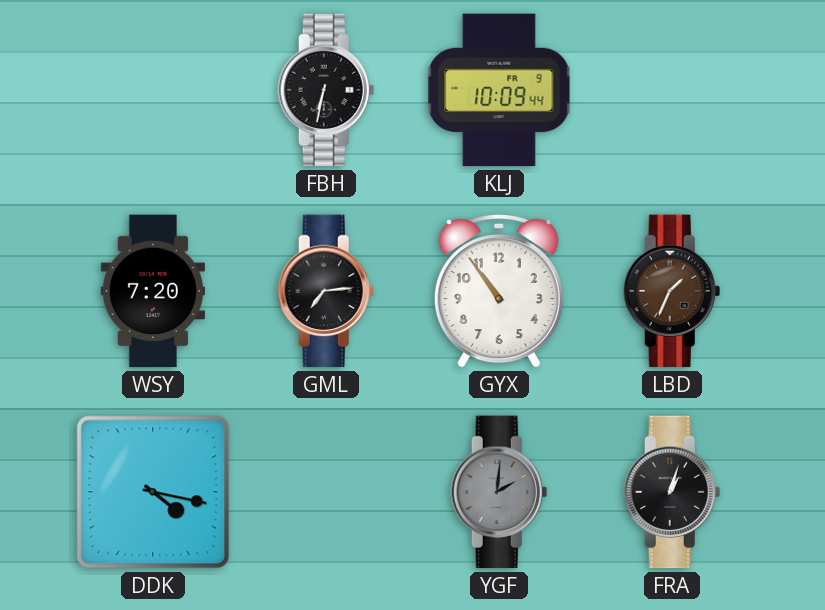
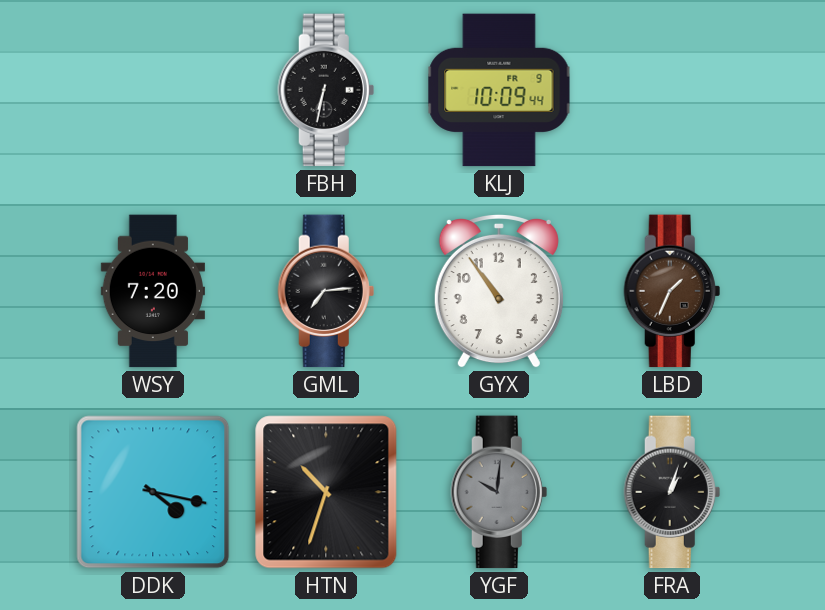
HTN: none -> 10:33
YGF: 2:01 -> 10:01
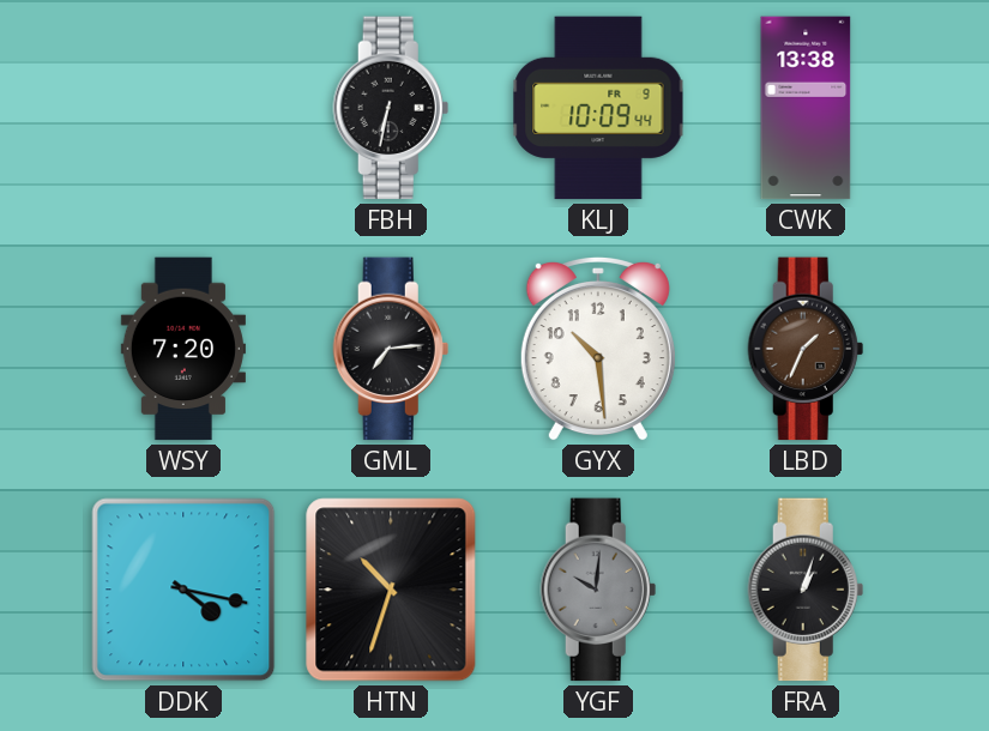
CWK: none -> 13:38
GYX: 10:54 -> 10:29
